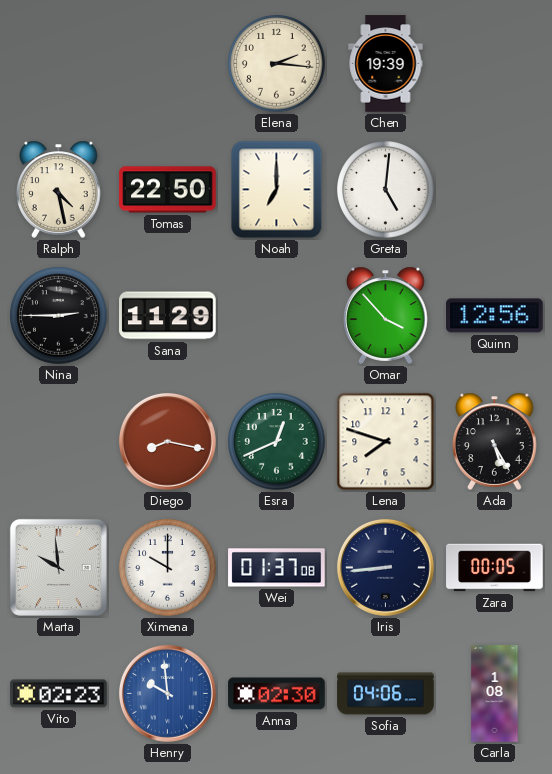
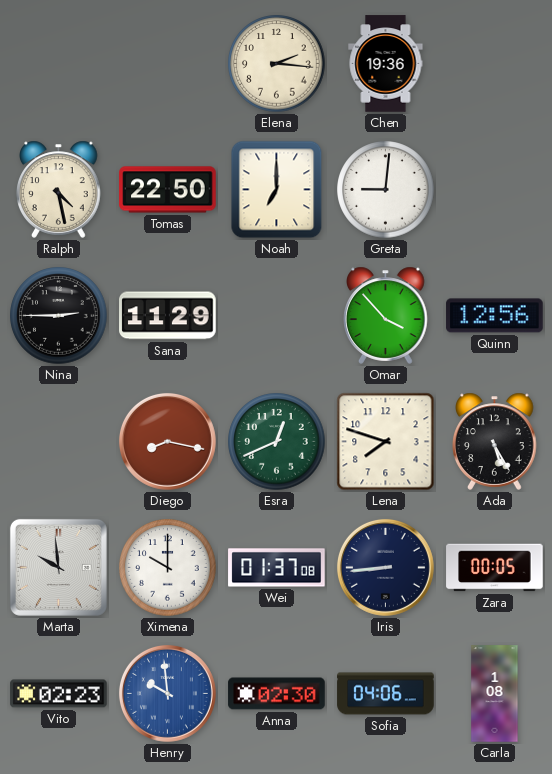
Chen: 19:39 -> 19:36
Greta: 5:01 -> 9:01
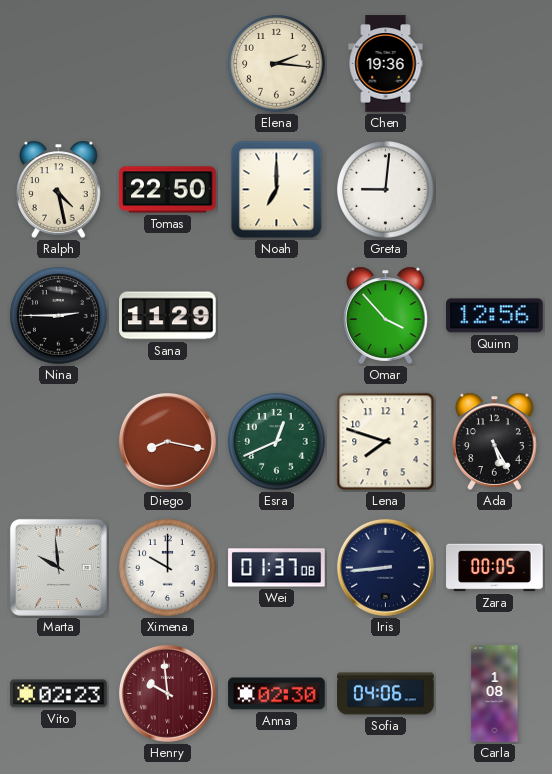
Henry dial: blue -> burgundy
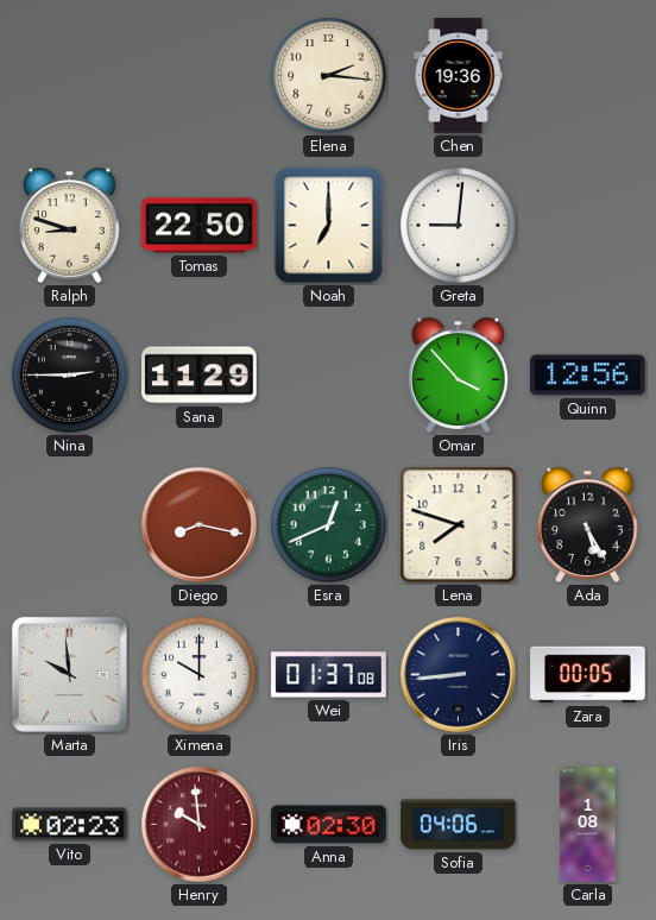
Ralph: 4:28 -> 8:48
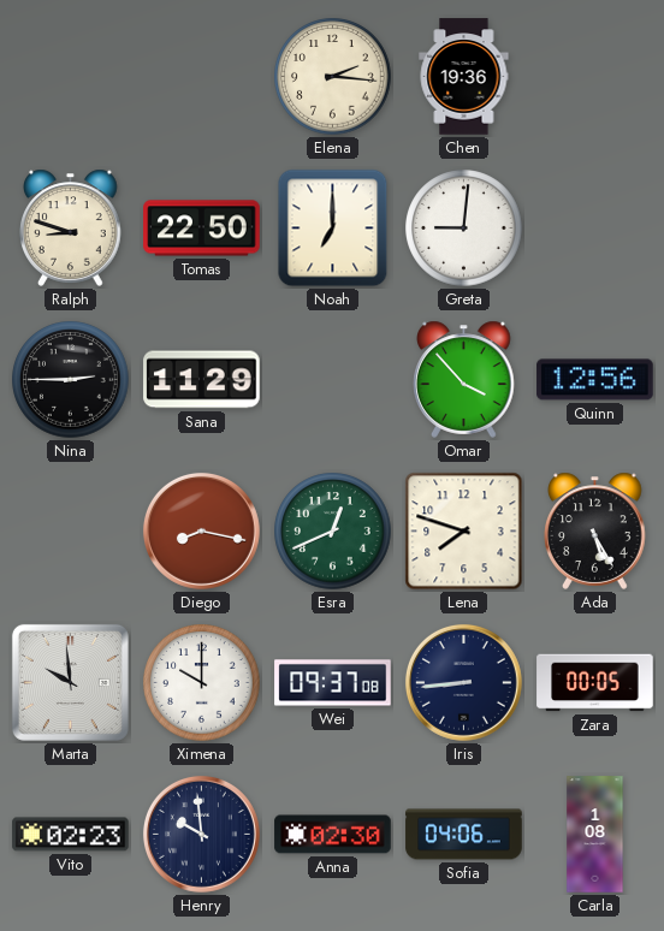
Wei: 01:37 -> 09:37
Henry dial: burgundy -> navy
